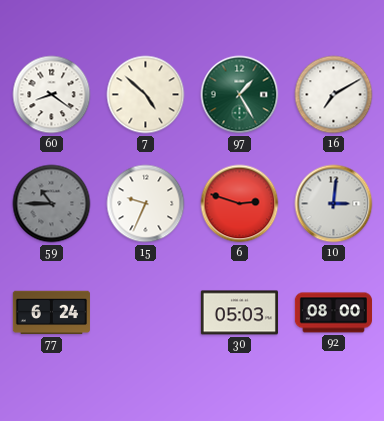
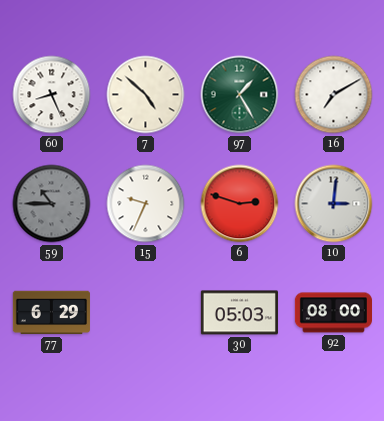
60: 8:21 -> 8:26
77: 6:24 -> 6:29
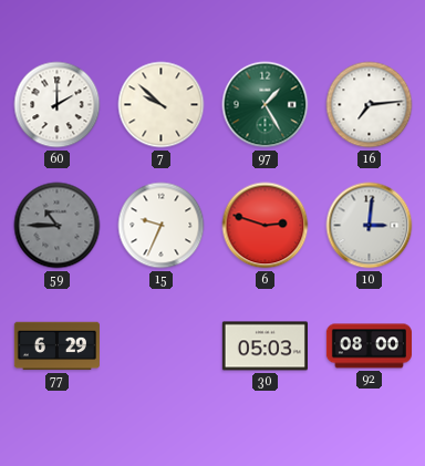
60: 8:26 -> 2:00
7: 4:52 -> 9:52
16: 7:10 -> 7:14
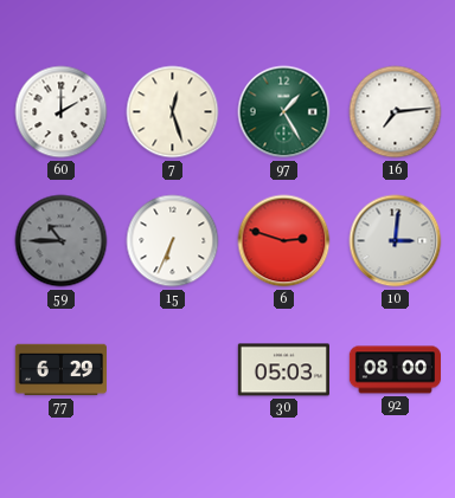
7: 9:52 -> 12:27
15: 9:34 -> 6:34
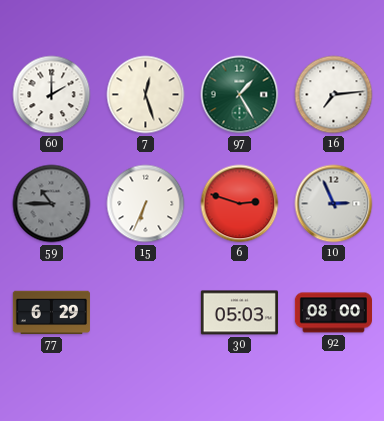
10: 3:01 -> 2:56
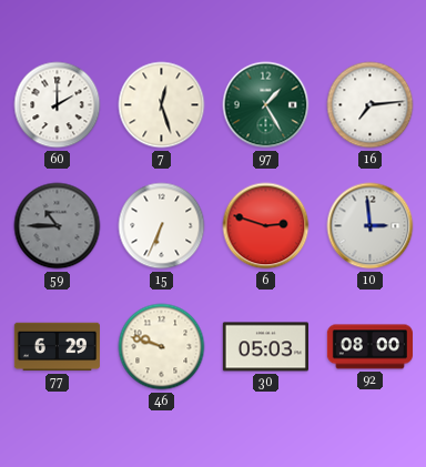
10: 2:56 -> 2:59
46: none -> 9:48
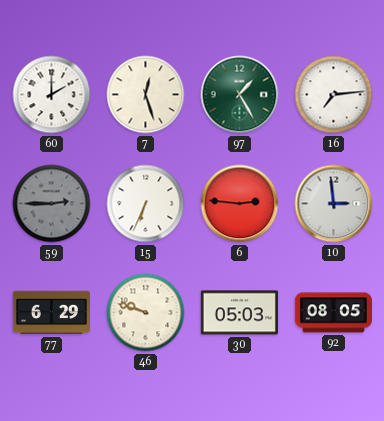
59: 10:45 -> 2:45
6: 2:48 -> 2:46
92: 08:00 -> 08:05
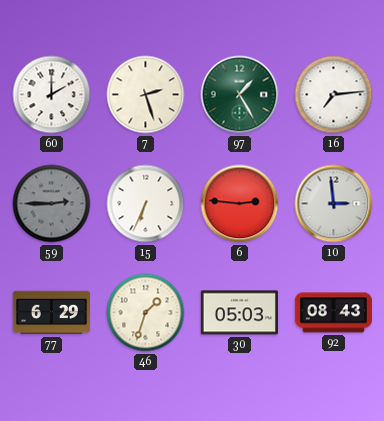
7: 12:27 -> 2:27
46: 9:48 -> 1:33
92: 08:05 -> 08:43
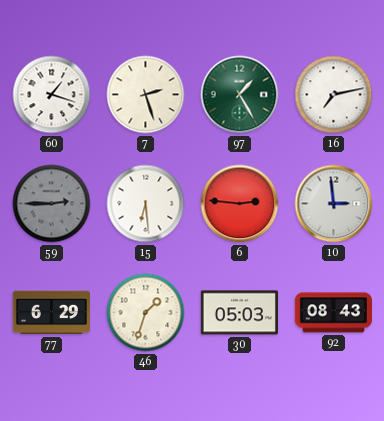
60: 2:00 -> 1:18
16: 7:14 -> 7:13
15: 6:34 -> 6:29
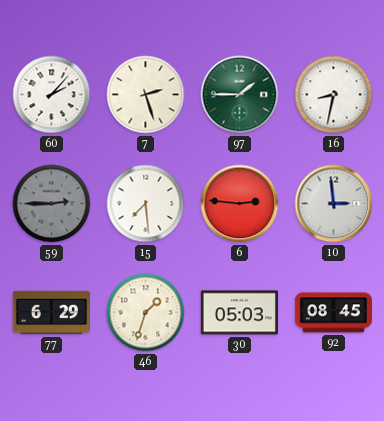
60: 1:18 -> 2:07
97: 1:25 -> 1:45
16: 7:13 -> 8:32
15: 6:29 -> 7:29
92: 08:43 -> 08:45
